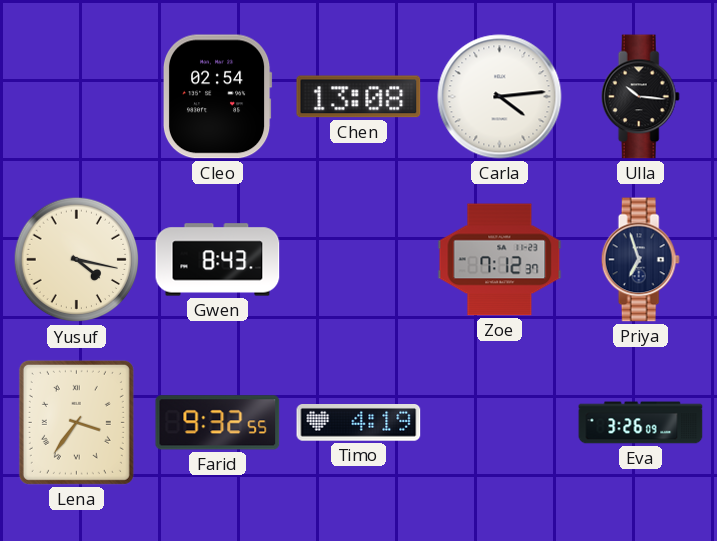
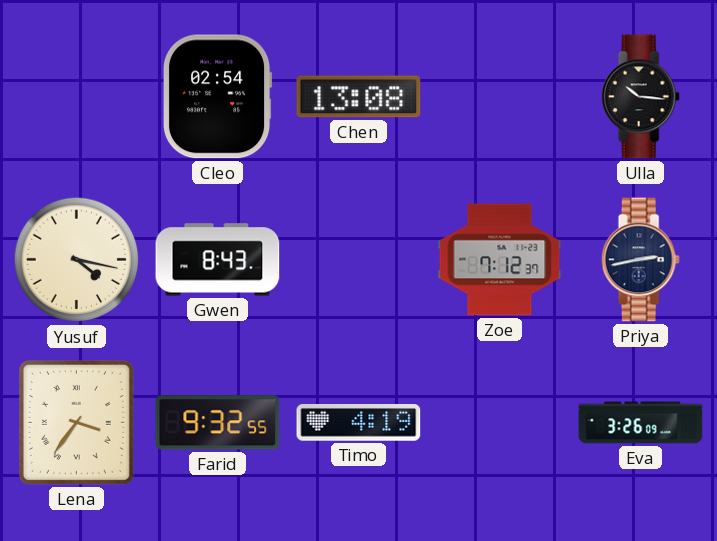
Carla: 4:14 -> none
Priya: 6:57 -> 2:43
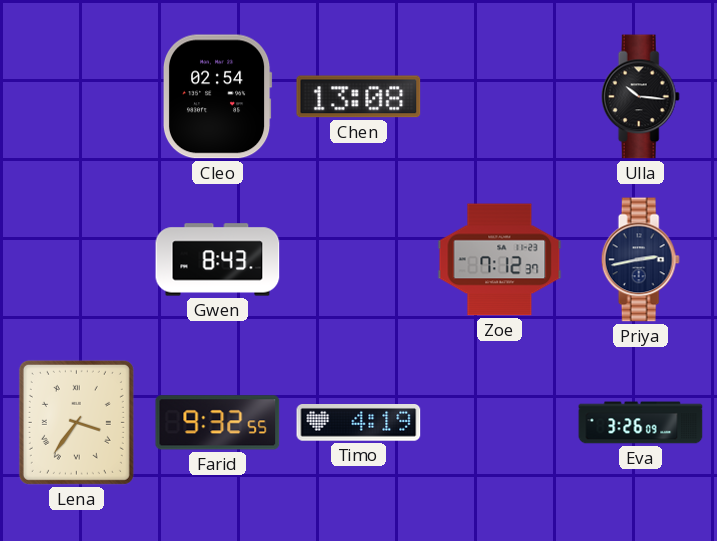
Yusuf: 4:17 -> none
